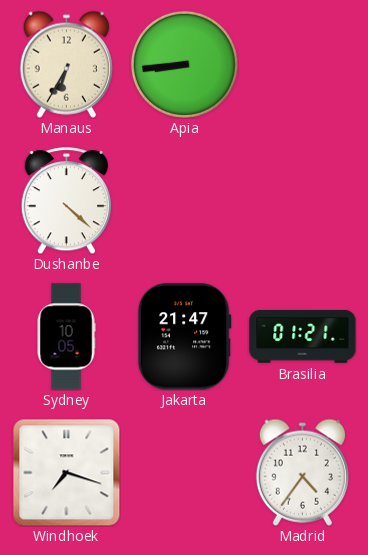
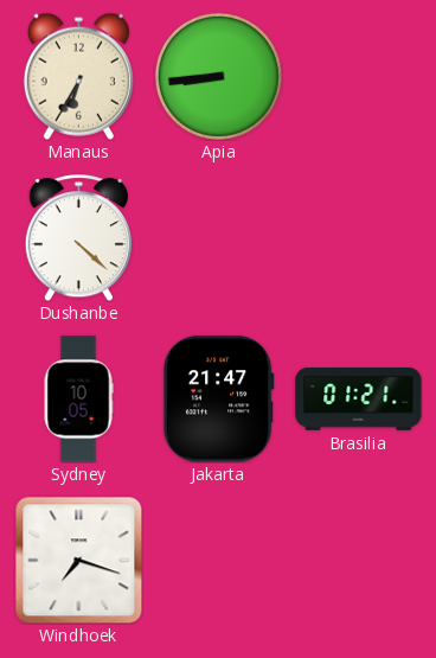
Madrid: 4:36 -> none
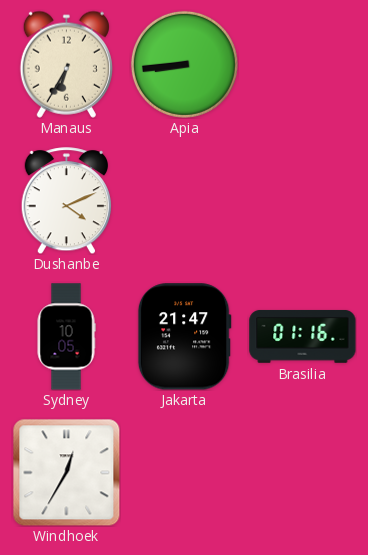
Dushanbe: 4:22 -> 4:11
Brasilia: 01:21 -> 01:16
Windhoek: 7:18 -> 12:35
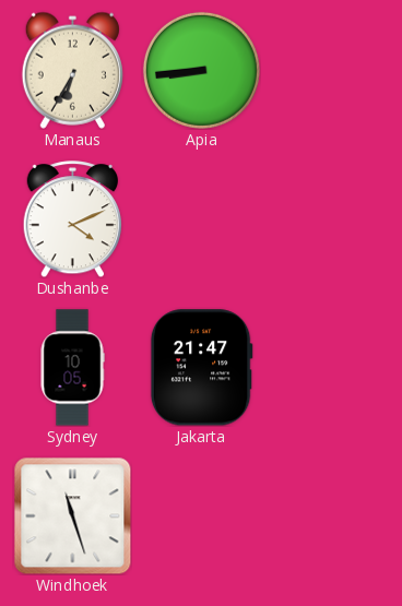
Brasilia: 01:16 -> none
Windhoek: 12:35 -> 11:27
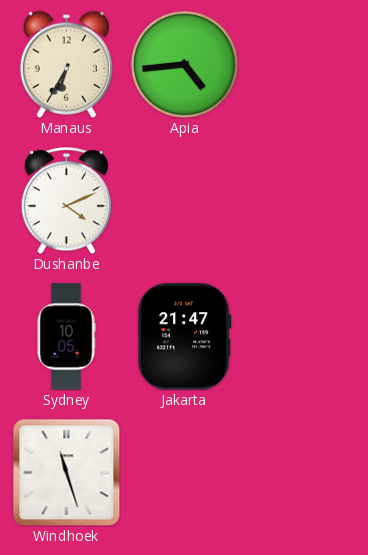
Apia: 8:44 -> 4:44
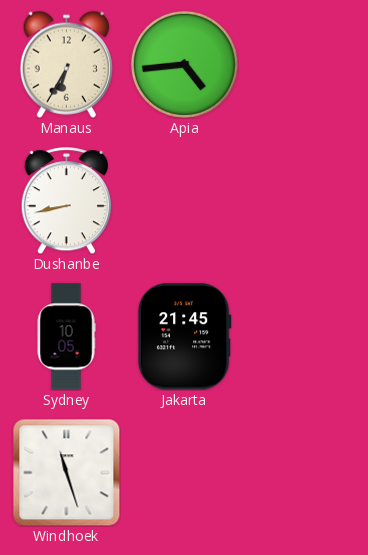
Dushanbe: 4:11 -> 8:43
Jakarta: 21:47 -> 21:45
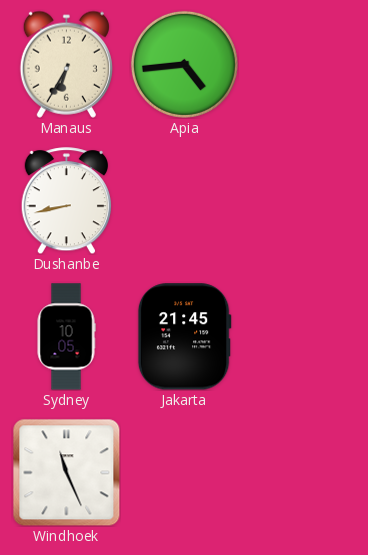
Windhoek: 11:27 -> 11:26
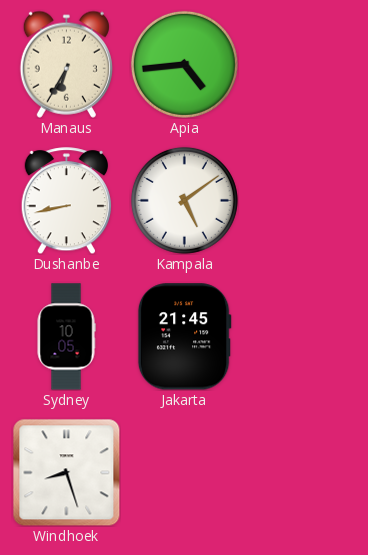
Kampala: none -> 5:09
Windhoek: 11:26 -> 8:27
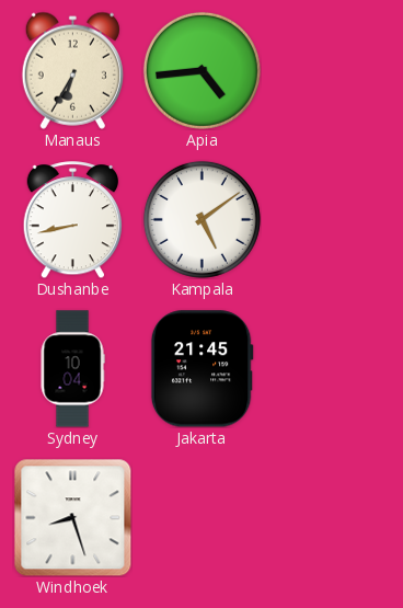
Sydney: 10:05 -> 10:04
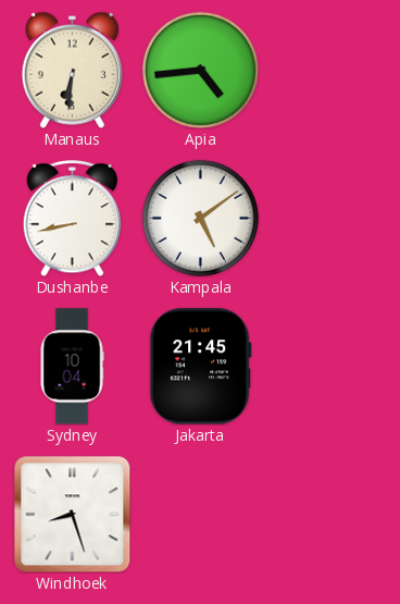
Manaus: 6:35 -> 6:31
